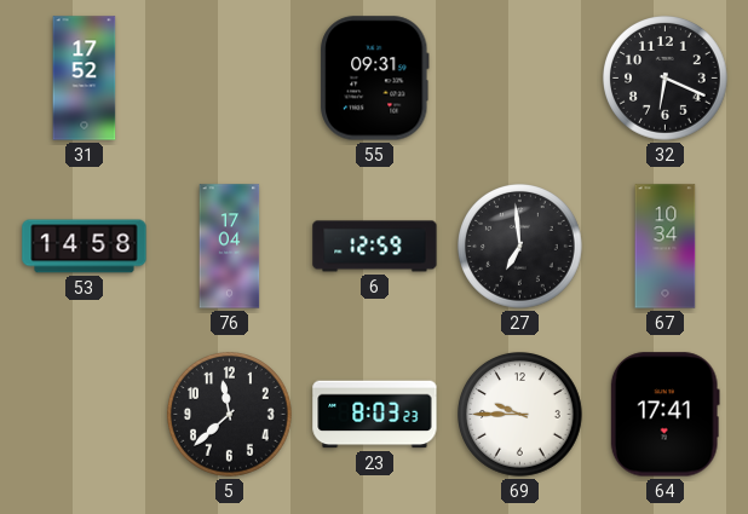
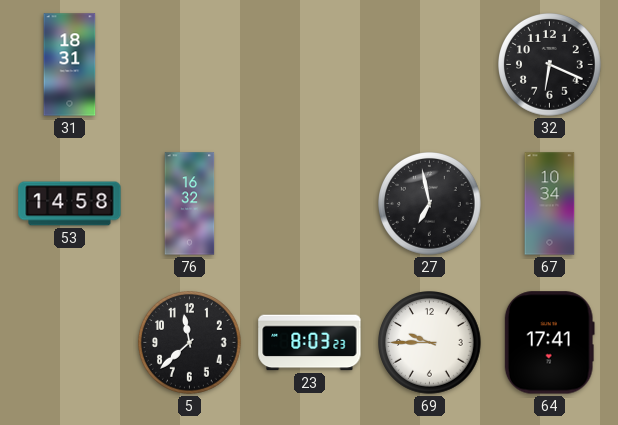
31: 17:52 -> 18:31
55: 09:31 -> none
76: 17:04 -> 16:32
6: 12:59 -> none
27: 6:59 -> 6:58
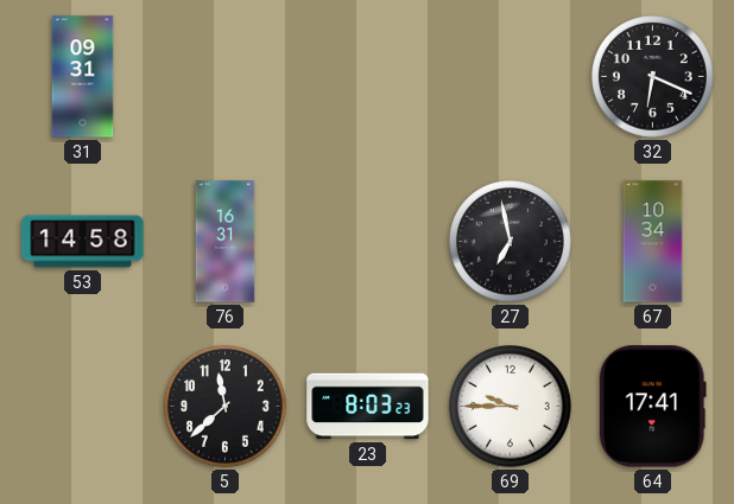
31: 18:31 -> 09:31
76: 16:32 -> 16:31
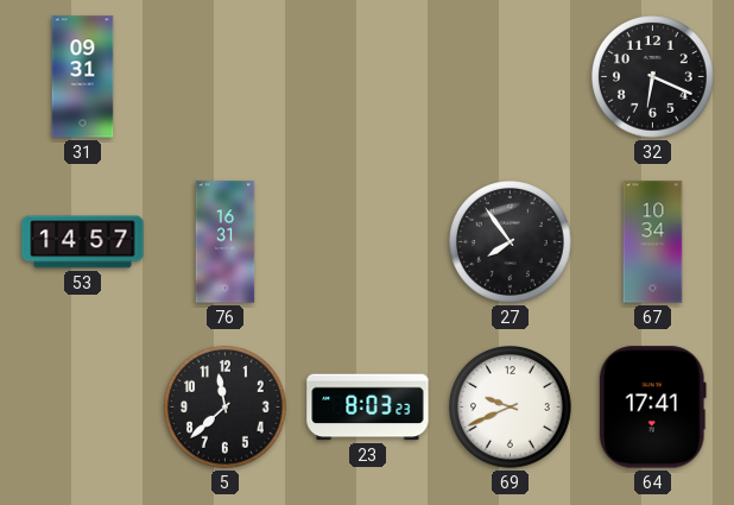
53: 14:58 -> 14:57
27: 6:58 -> 7:54
69: 9:45 -> 9:41
